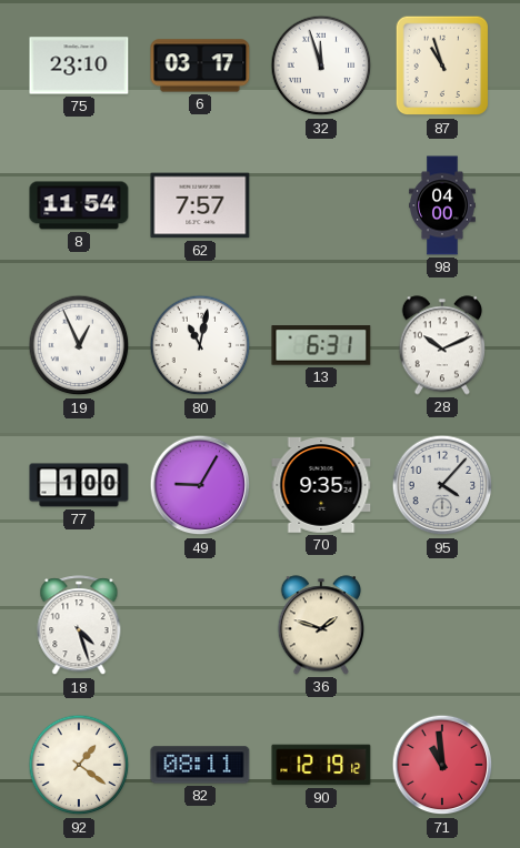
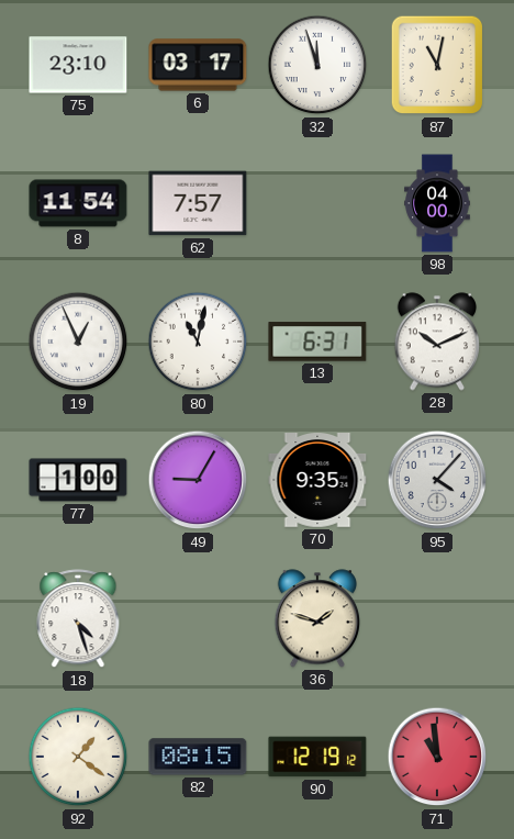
87: 10:57 -> 11:02
82: 08:11 -> 08:15
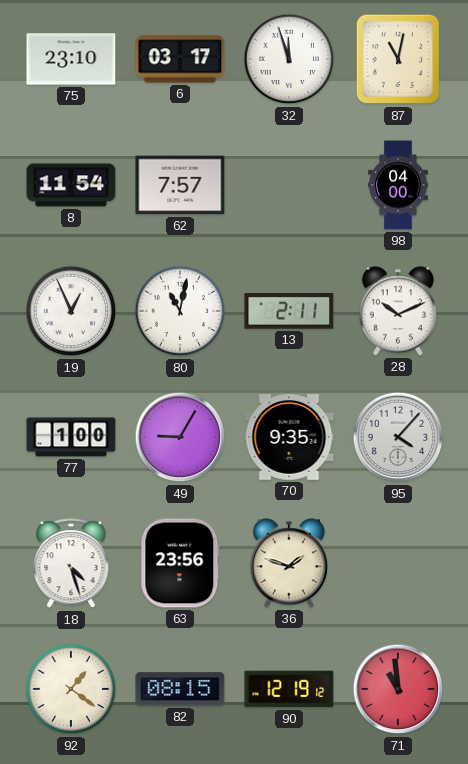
13: 6:31 -> 2:11
63: none -> 23:56
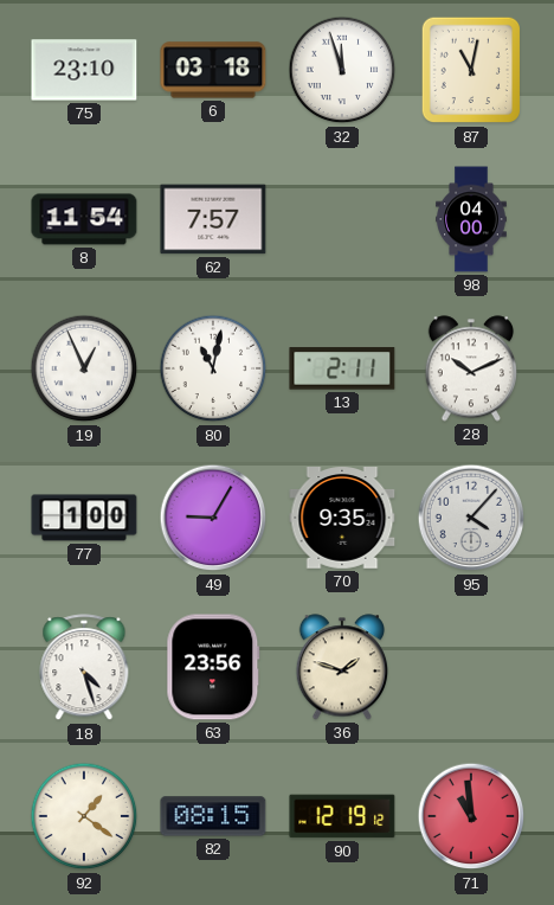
6: 03:17 -> 03:18
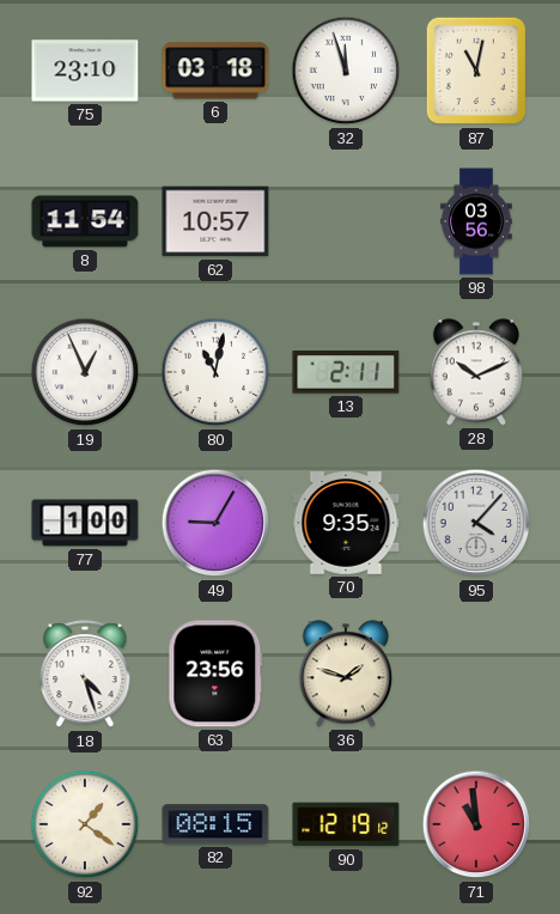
62: 7:57 -> 10:57
98: 04:00 -> 03:56
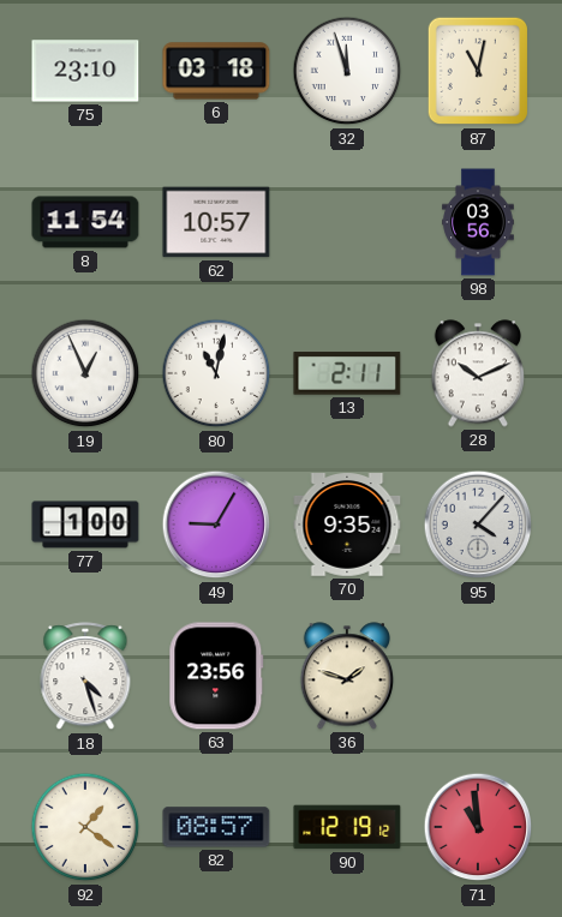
82: 08:15 -> 08:57
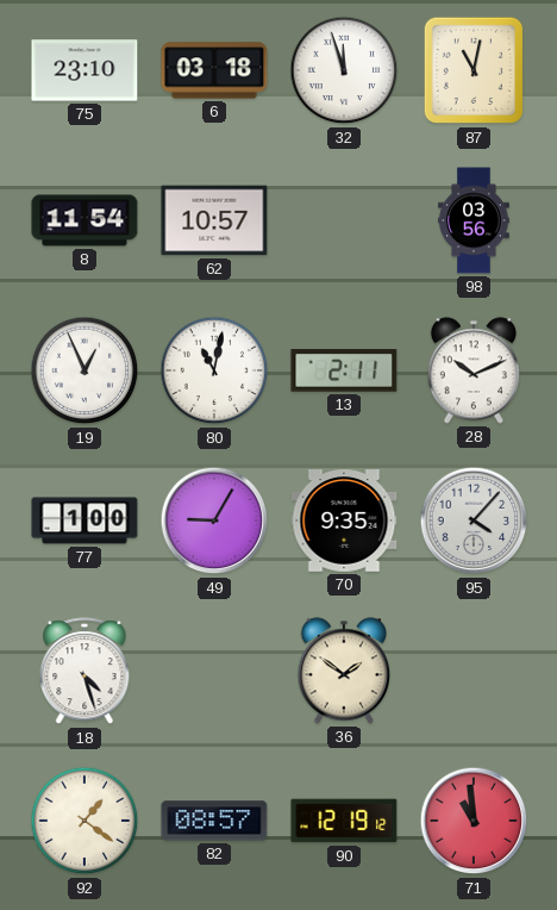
63: 23:56 -> none
36: 1:48 -> 1:51
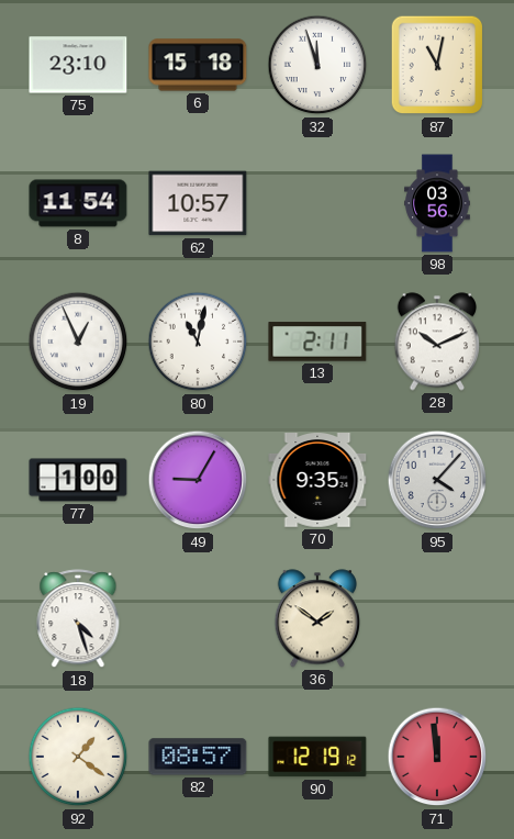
6: 03:18 -> 15:18
71: 10:59 -> 11:59
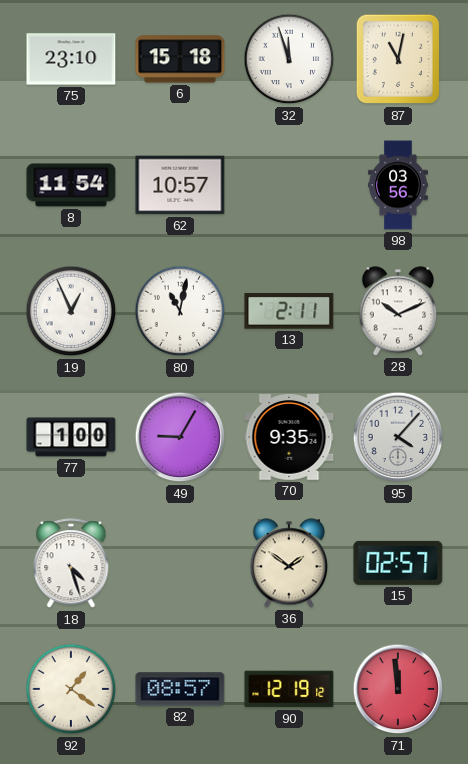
15: none -> 02:57
